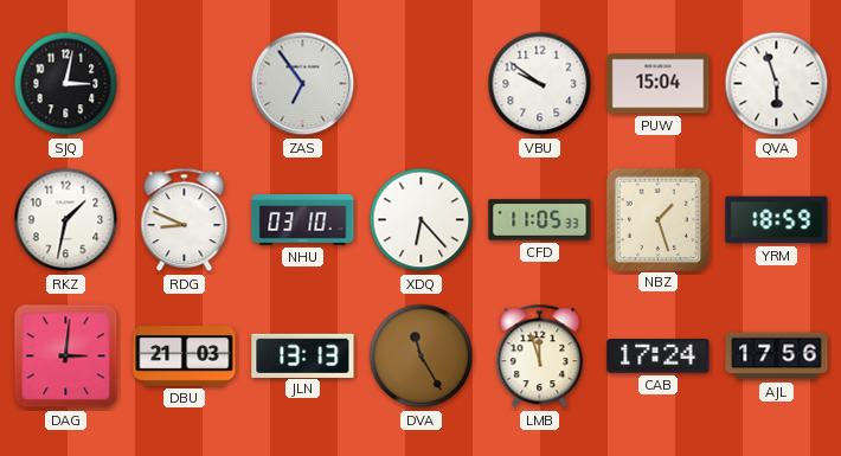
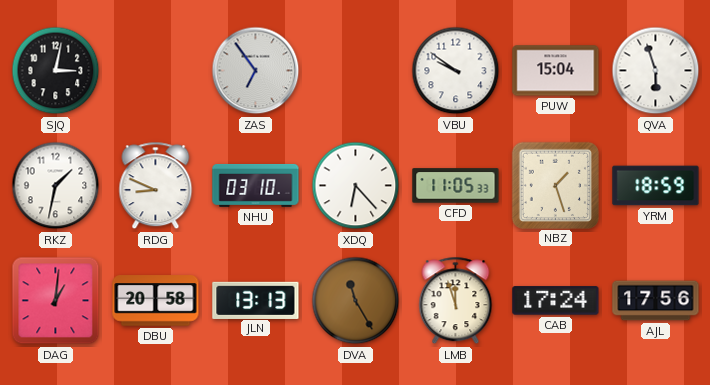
DAG: 3:01 -> 1:01
DBU: 21:03 -> 20:58
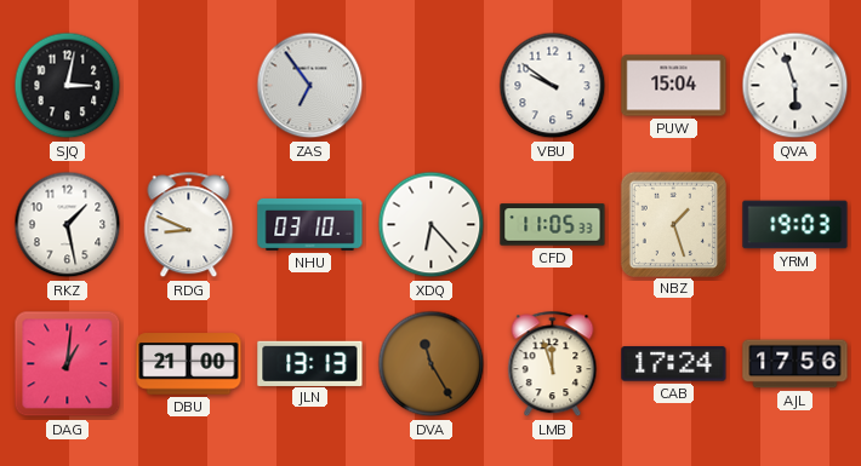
RKZ: 1:32 -> 1:28
YRM: 18:59 -> 19:03
DBU: 20:58 -> 21:00
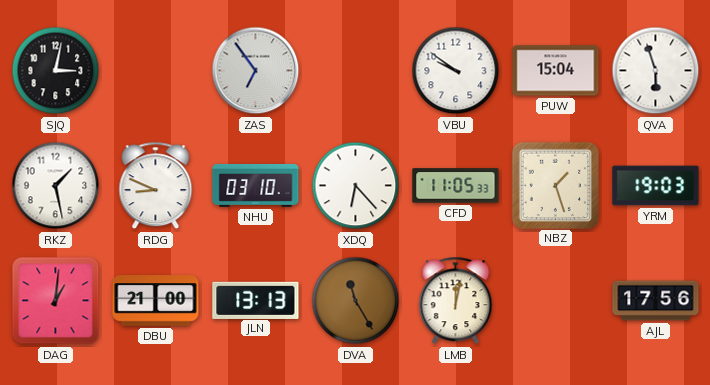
LMB: 11:57 -> 12:02
CAB: 17:24 -> none
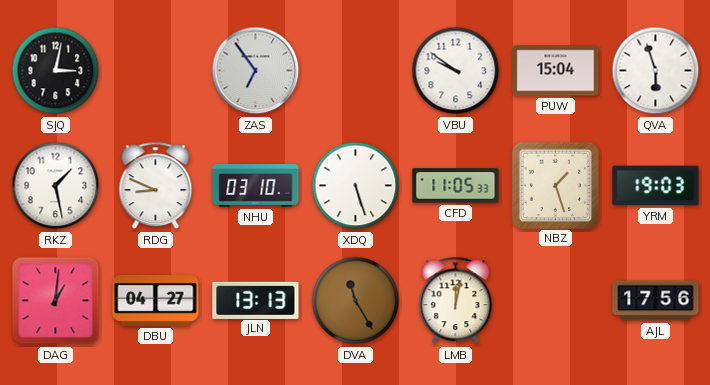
XDQ: 6:23 -> 5:27
DBU: 21:00 -> 04:27
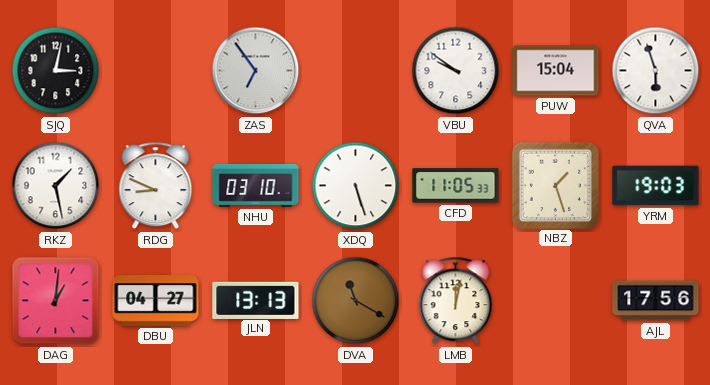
DVA: 11:25 -> 11:20
